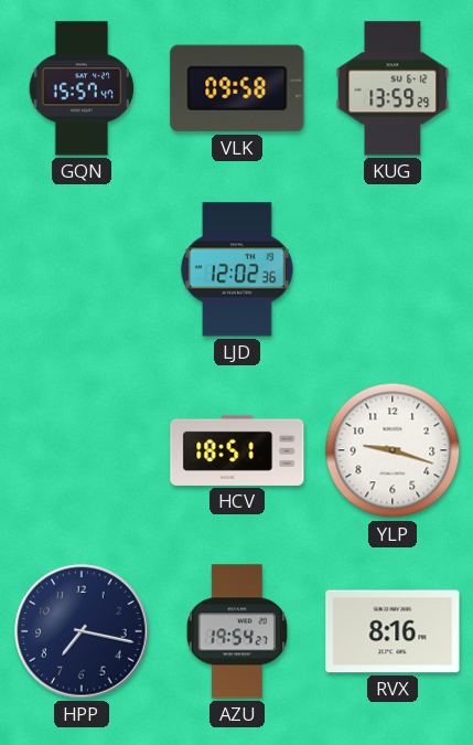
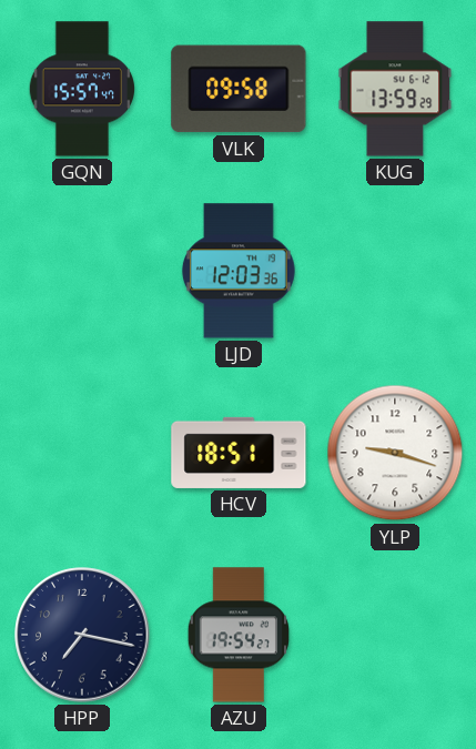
LJD: 12:02 -> 12:03
RVX: 8:16 -> none
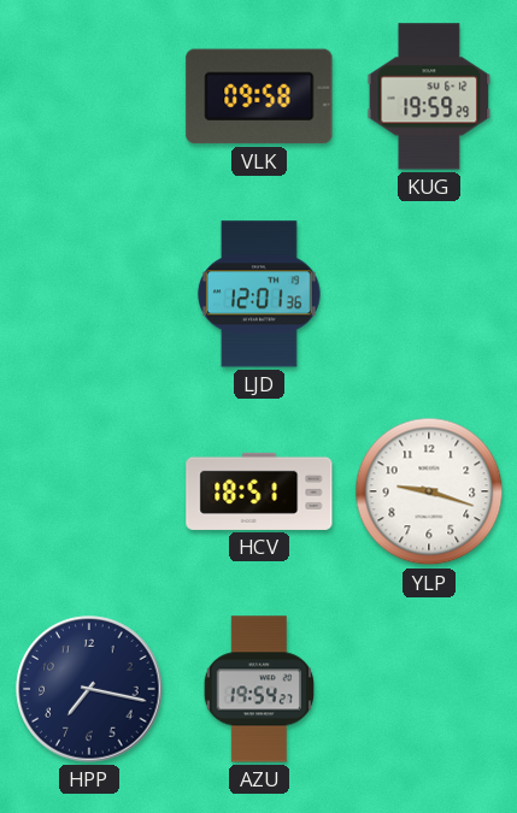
GQN: 15:57 -> none
KUG: 13:59 -> 19:59
LJD: 12:03 -> 12:01
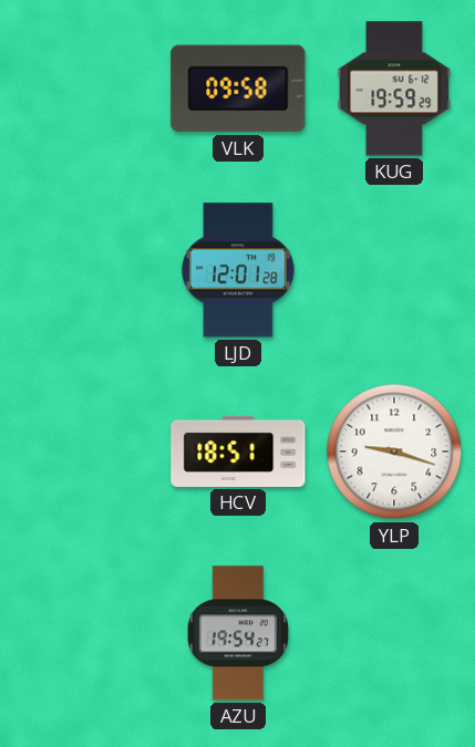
LJD: 12:01:36 -> 12:01:28
HPP: 7:17 -> none
